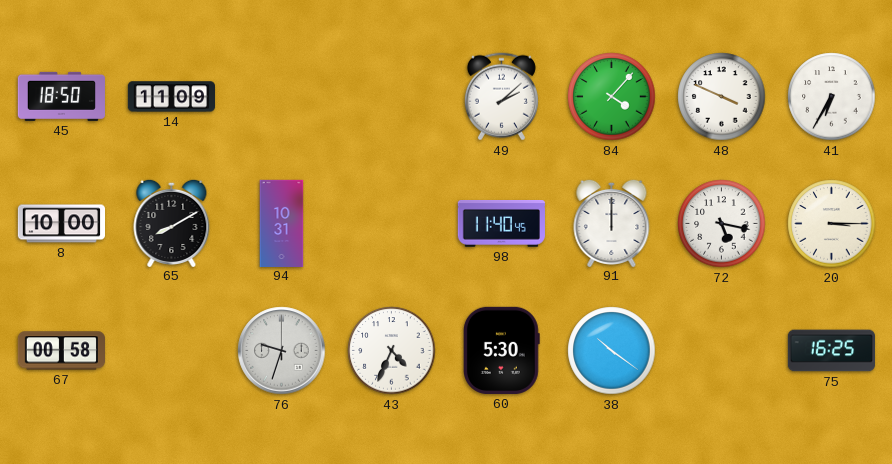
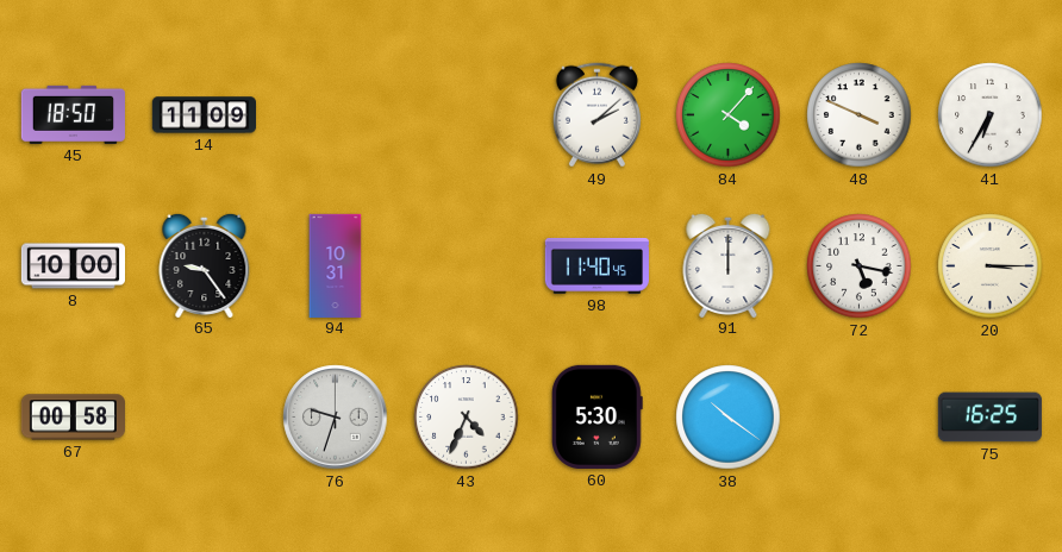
65: 8:10 -> 9:24
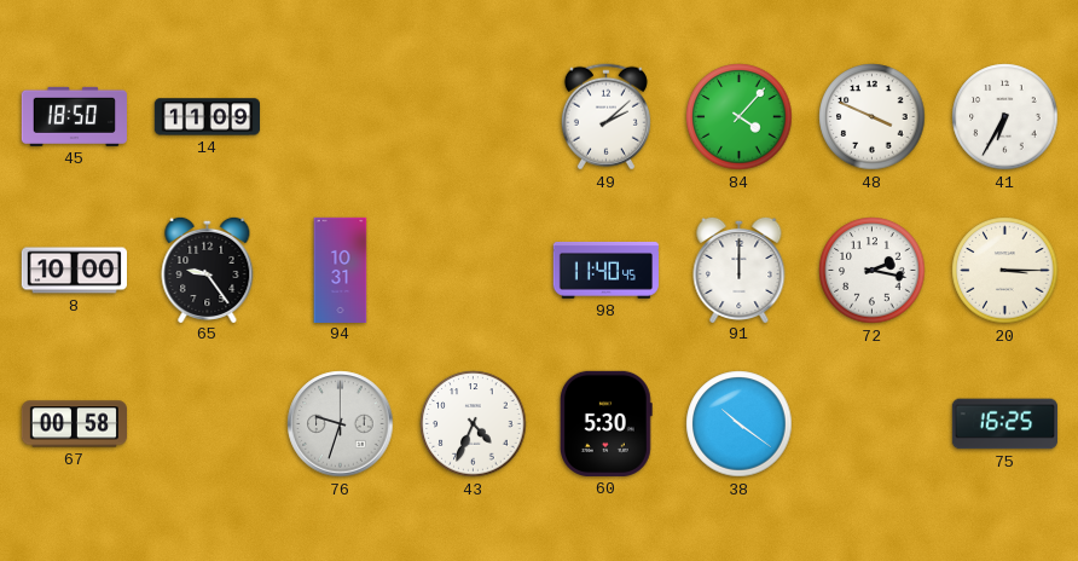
72: 5:17 -> 2:17
